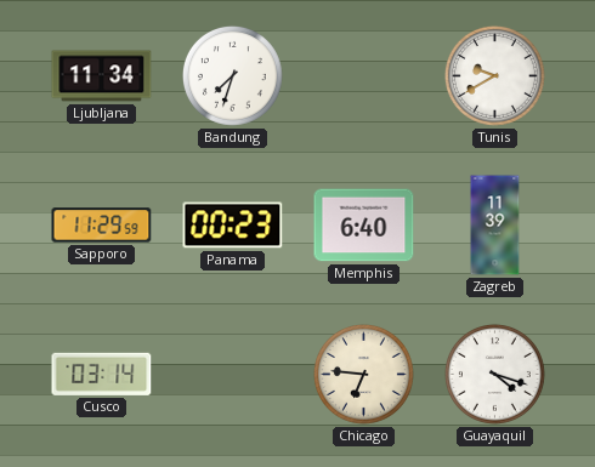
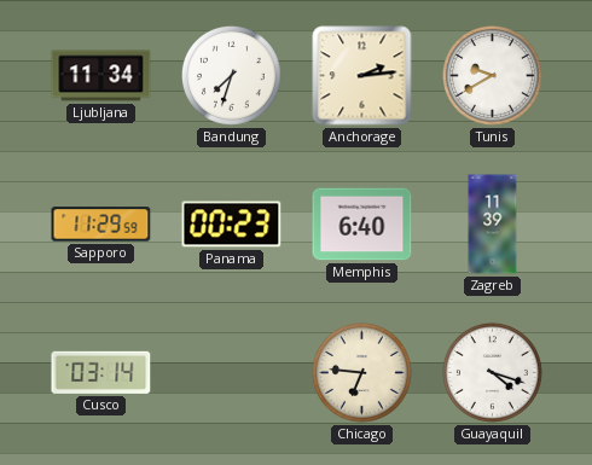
Anchorage: none -> 2:14
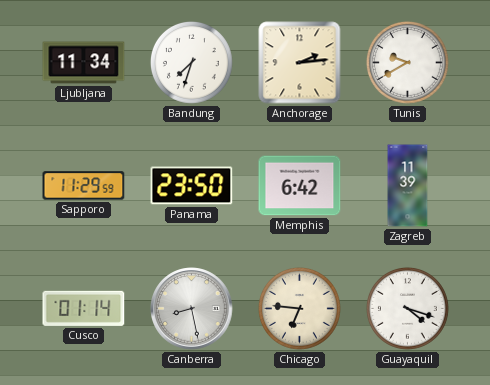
Panama: 00:23 -> 23:50
Memphis: 6:40 -> 6:42
Cusco: 03:14 -> 01:14
Canberra: none -> 8:28
